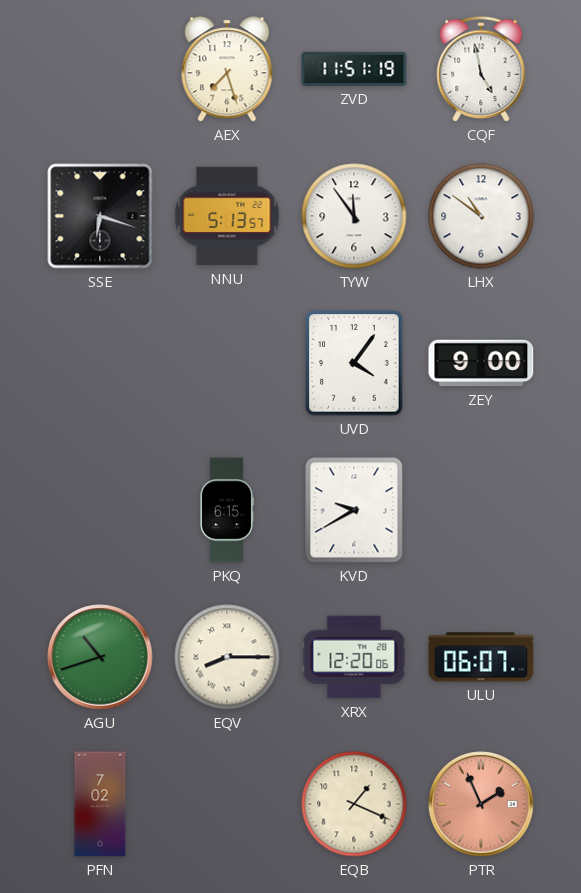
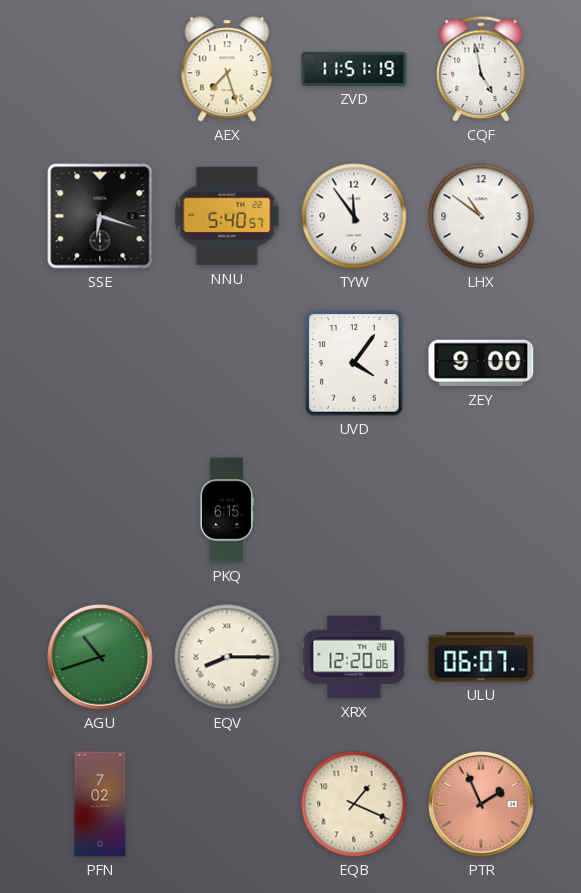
NNU: 5:13 -> 5:40
KVD: 9:40 -> none
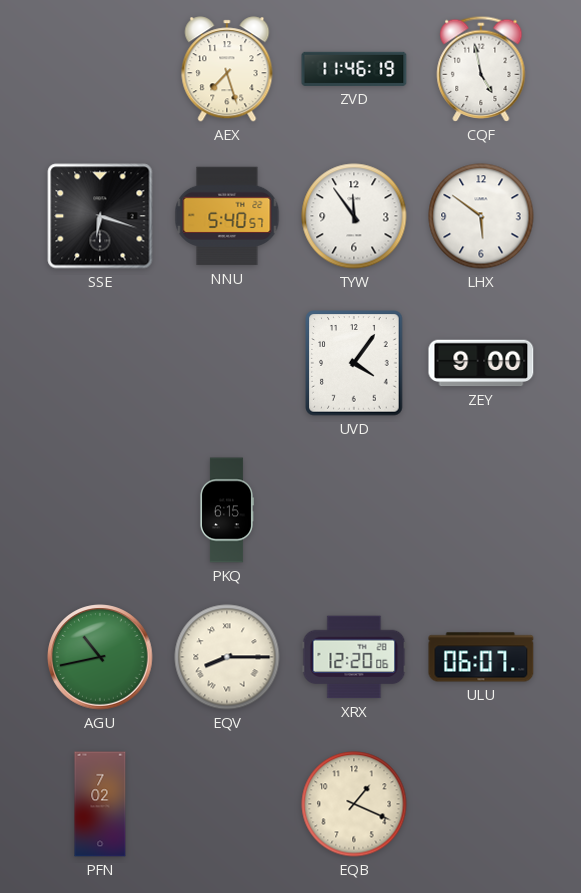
ZVD: 11:51 -> 11:46
LHX: 10:51 -> 5:51
AGU: 10:42 -> 10:43
PTR: 1:56 -> none
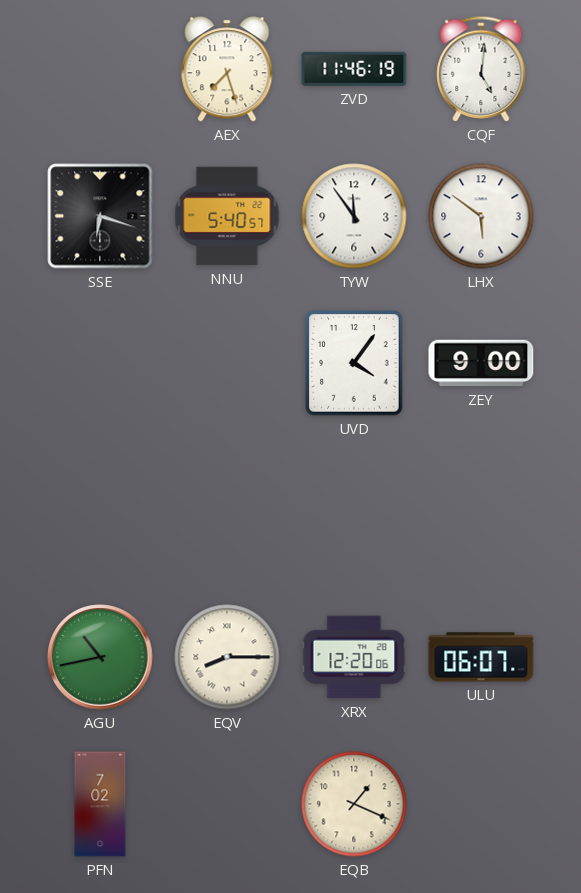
CQF: 4:58 -> 5:01
PKQ: 6:15 -> none
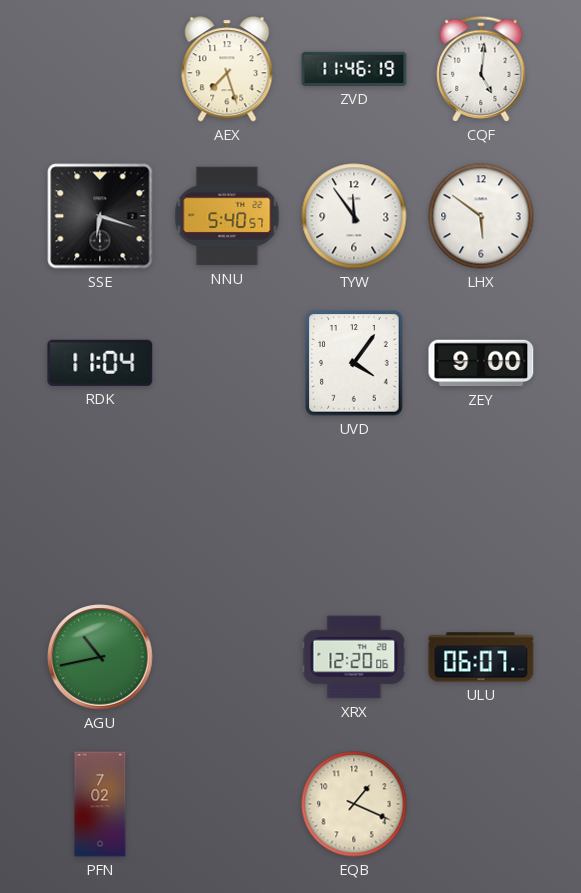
RDK: none -> 11:04
EQV: 8:15 -> none
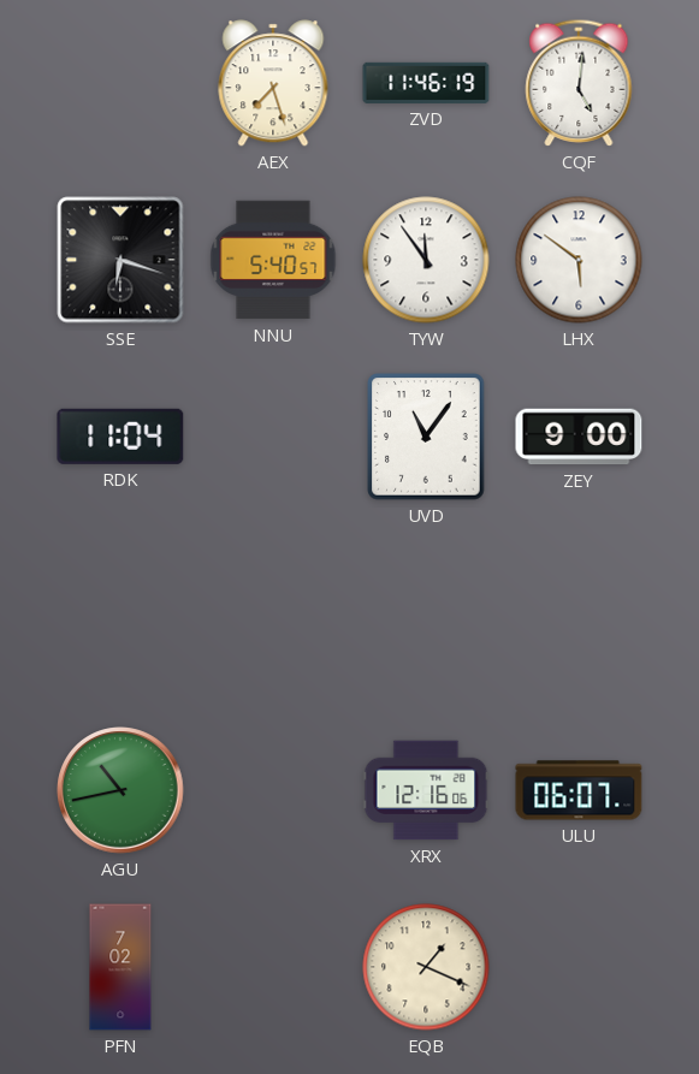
UVD: 4:06 -> 11:06
XRX: 12:20 -> 12:16
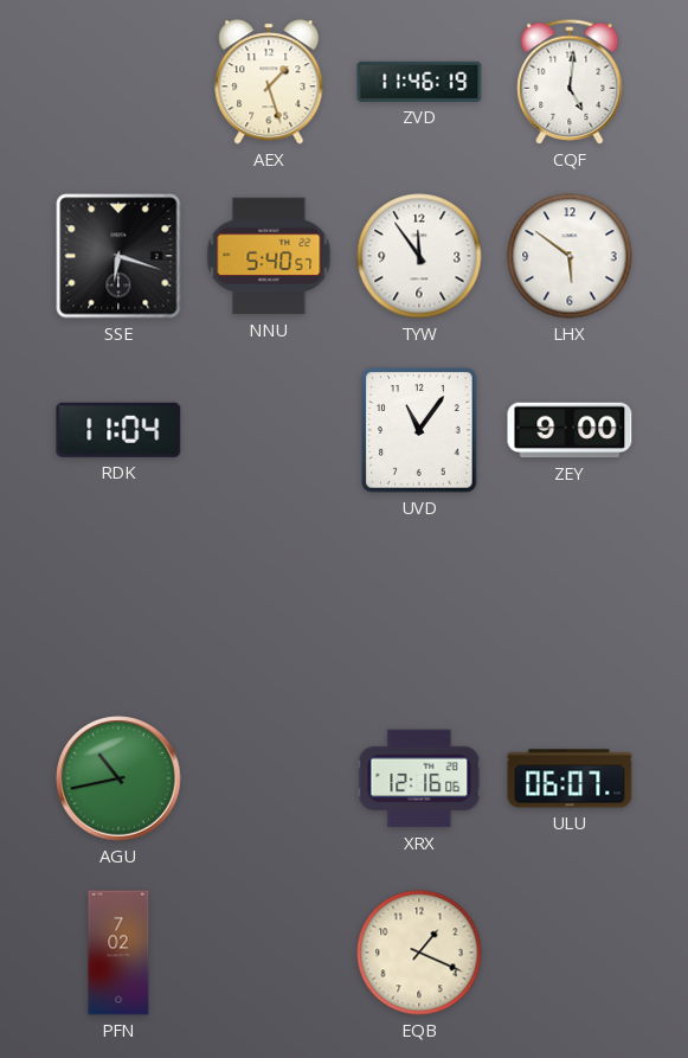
AEX: 7:27 -> 1:27
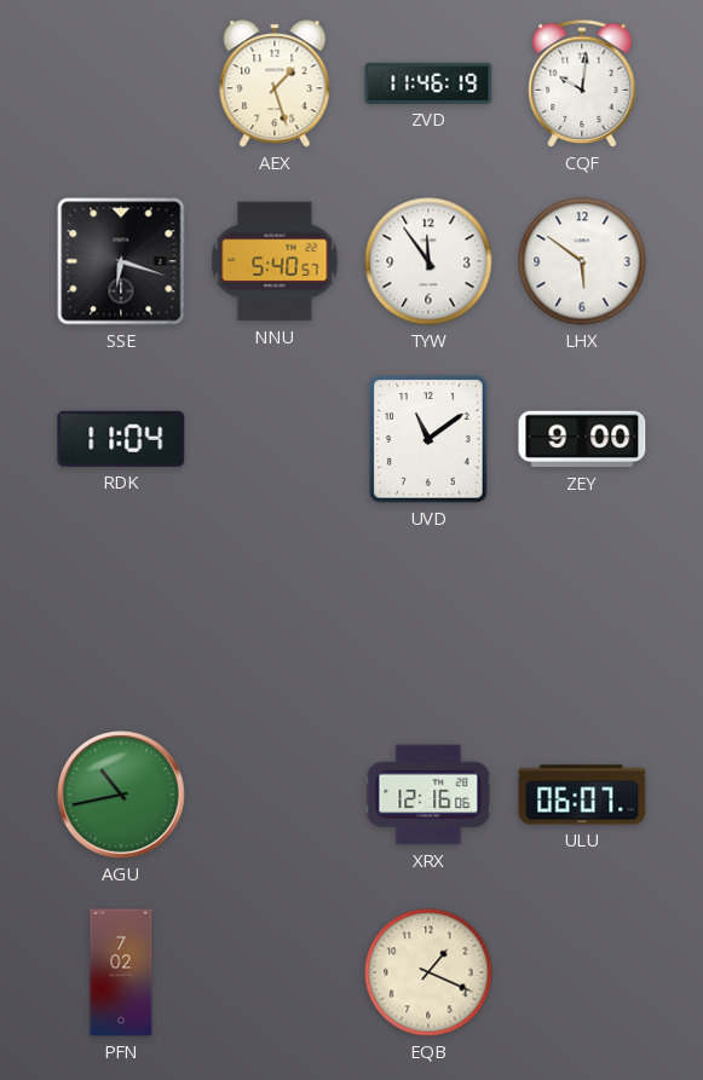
CQF: 5:01 -> 10:01
UVD: 11:06 -> 11:09
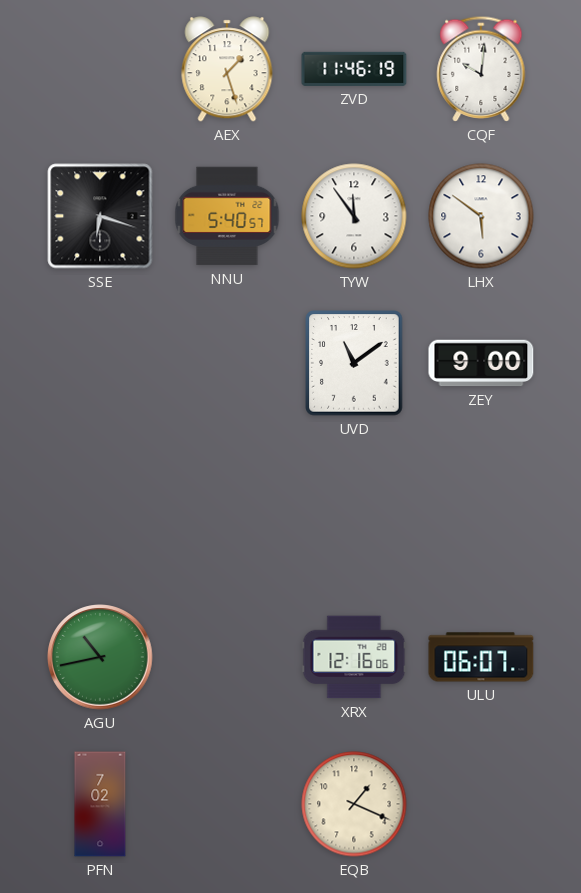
RDK: 11:04 -> none
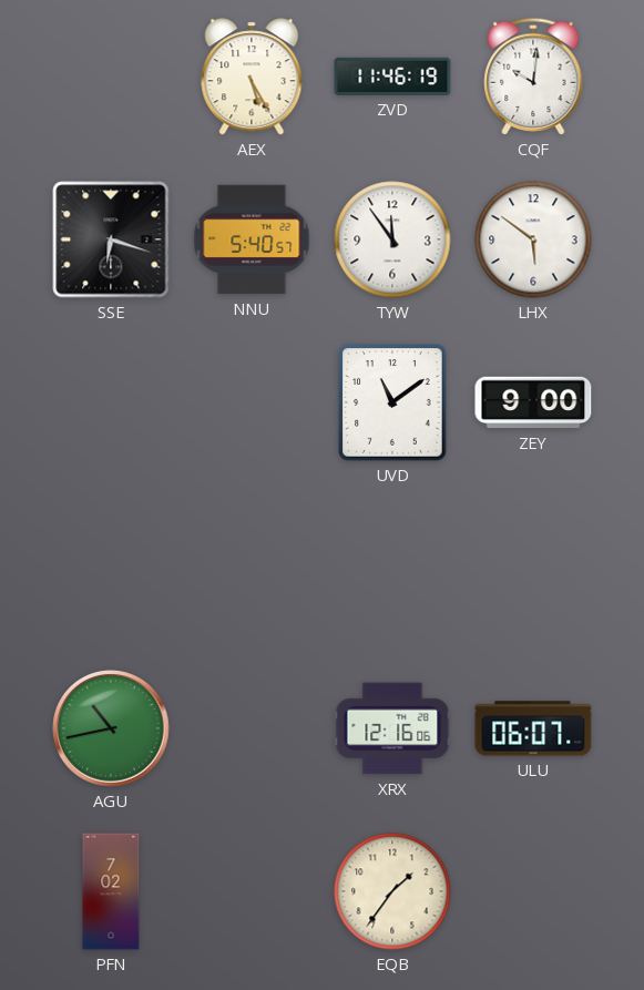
AEX: 1:27 -> 5:25
EQB: 1:19 -> 1:36
